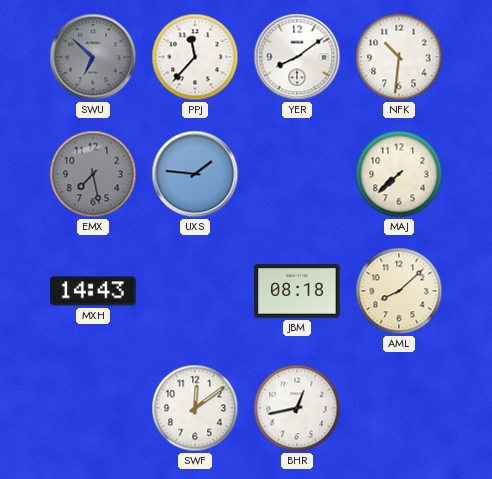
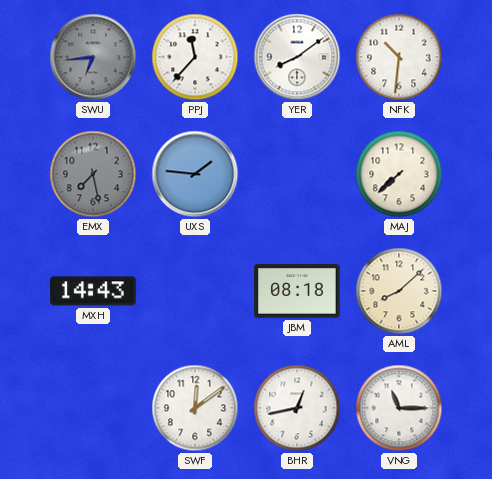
SWU: 6:52 -> 6:44
VNG: none -> 11:15
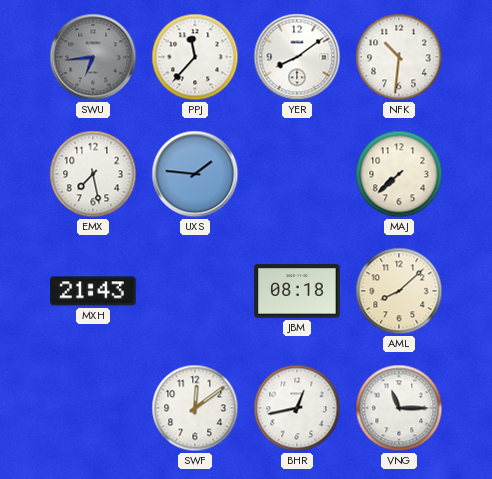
EMX dial: grey -> white
MXH: 14:43 -> 21:43
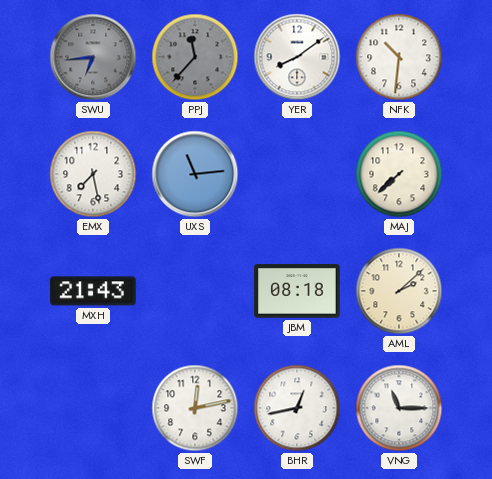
PPJ dial: white -> grey
UXS: 1:46 -> 11:14
AML: 8:08 -> 2:08
SWF: 12:09 -> 12:13
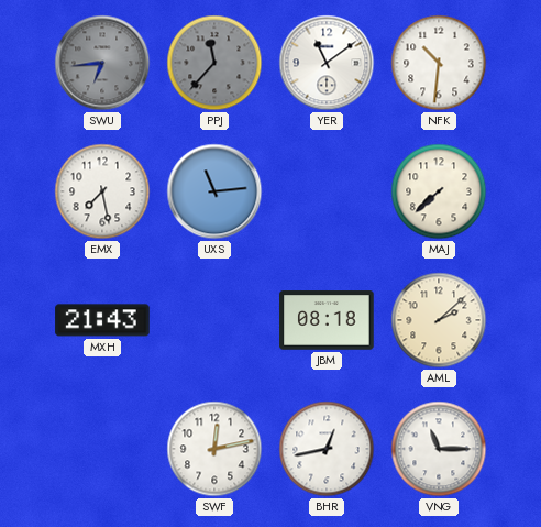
YER: 8:09 -> 11:09
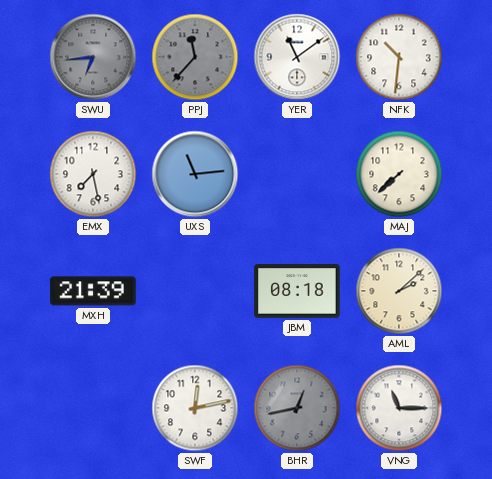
MXH: 21:43 -> 21:39
BHR dial: white -> grey
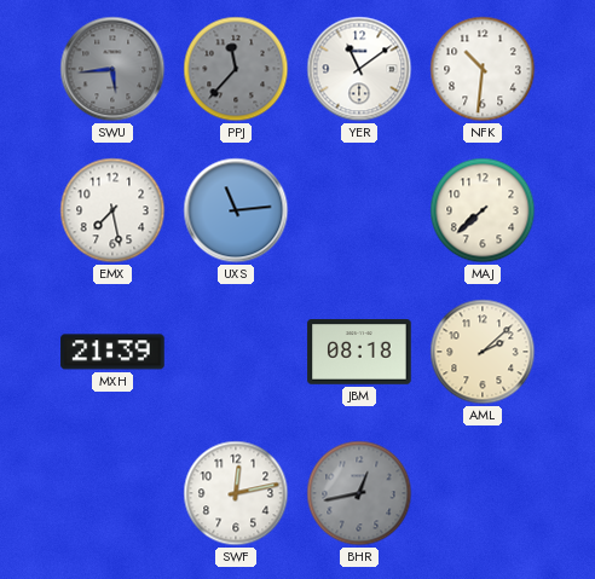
SWU: 6:44 -> 5:44
VNG: 11:15 -> none
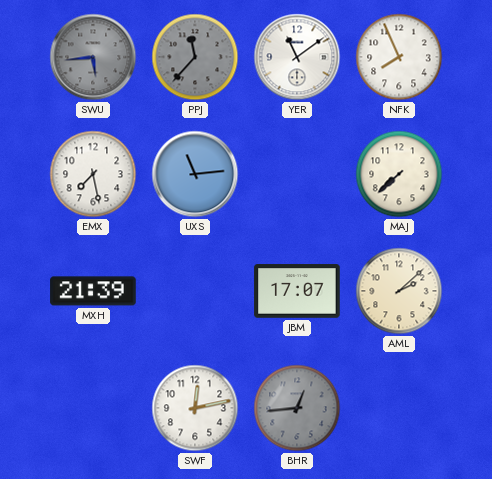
NFK: 10:31 -> 7:56
JBM: 08:18 -> 17:07
BHR: 12:43 -> 12:44
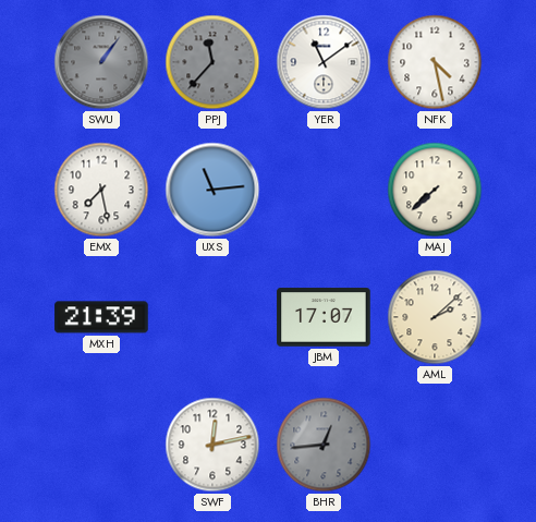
SWU: 5:44 -> 1:06
NFK: 7:56 -> 4:28
